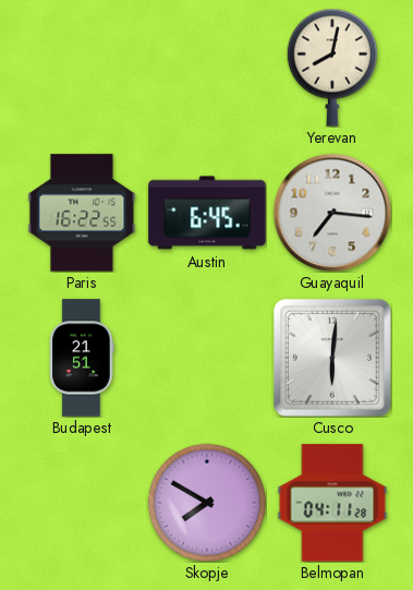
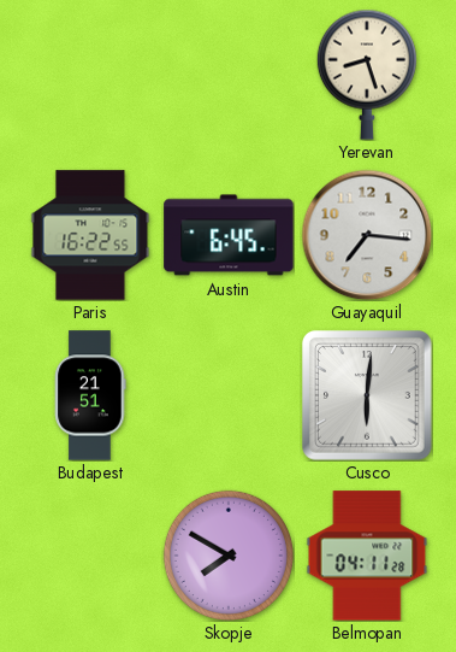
Yerevan: 8:02 -> 8:27
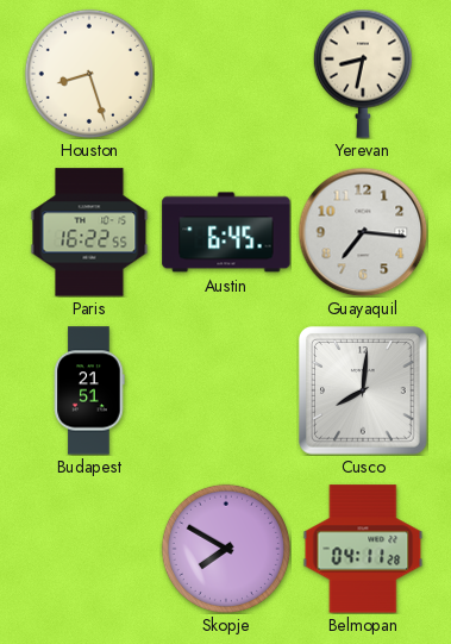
Houston: none -> 8:27
Yerevan: 8:27 -> 8:32
Cusco: 6:01 -> 8:01
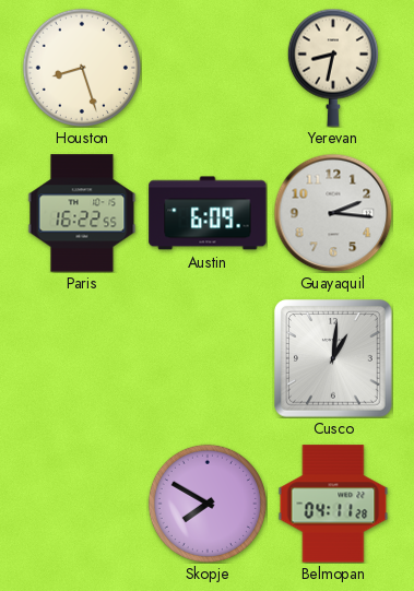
Austin: 6:45 -> 6:09
Guayaquil: 7:16 -> 2:16
Budapest: 21:51 -> none
Cusco: 8:01 -> 1:01
